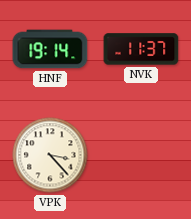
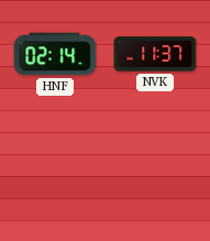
HNF: 19:14 -> 02:14
VPK: 3:23 -> none
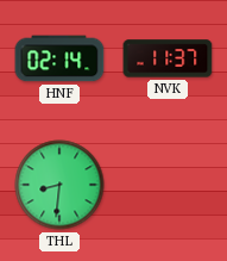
THL: none -> 8:31
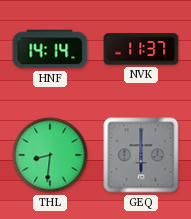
HNF: 02:14 -> 14:14
GEQ: none -> 6:00
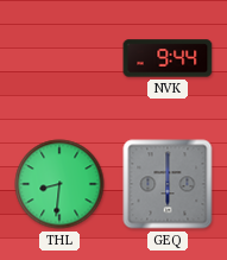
HNF: 14:14 -> none
NVK: 11:37 -> 9:44
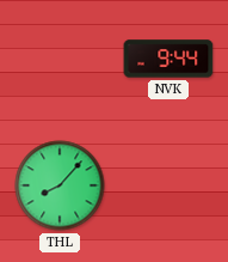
THL: 8:31 -> 8:07
GEQ: 6:00 -> none
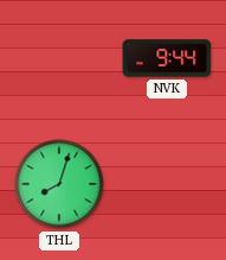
THL: 8:07 -> 8:03
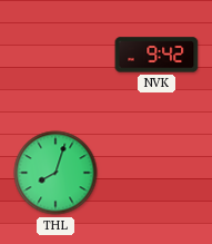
NVK: 9:44 -> 9:42
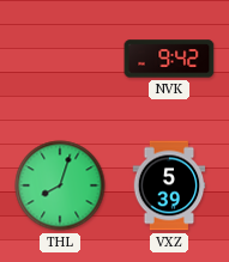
VXZ: none -> 5:39
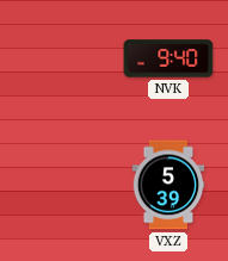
NVK: 9:42 -> 9:40
THL: 8:03 -> none
